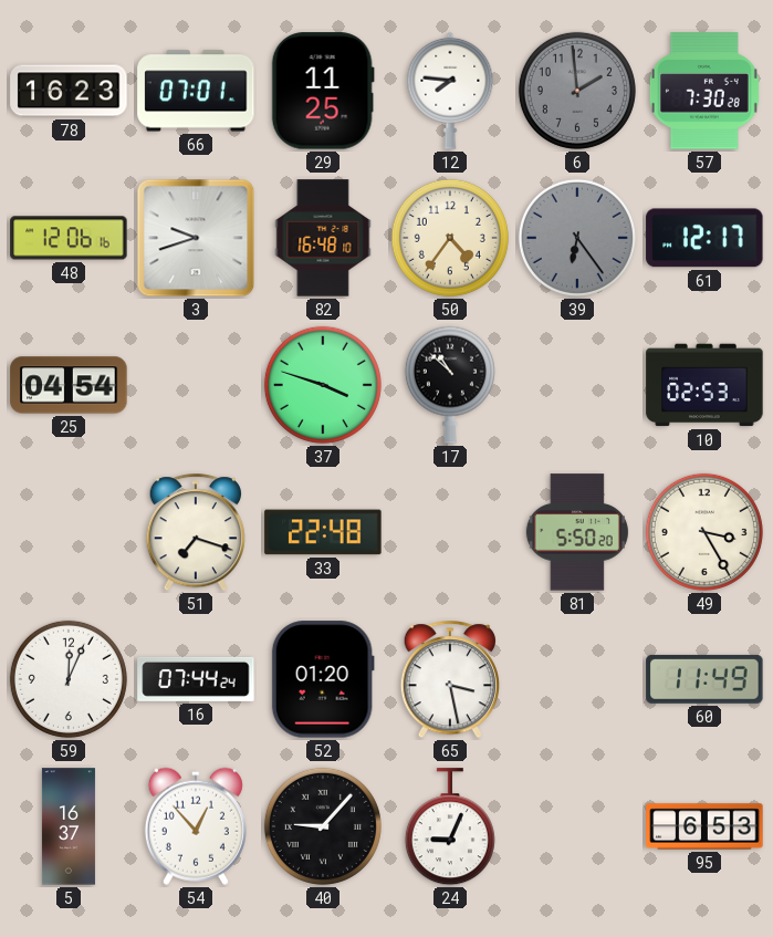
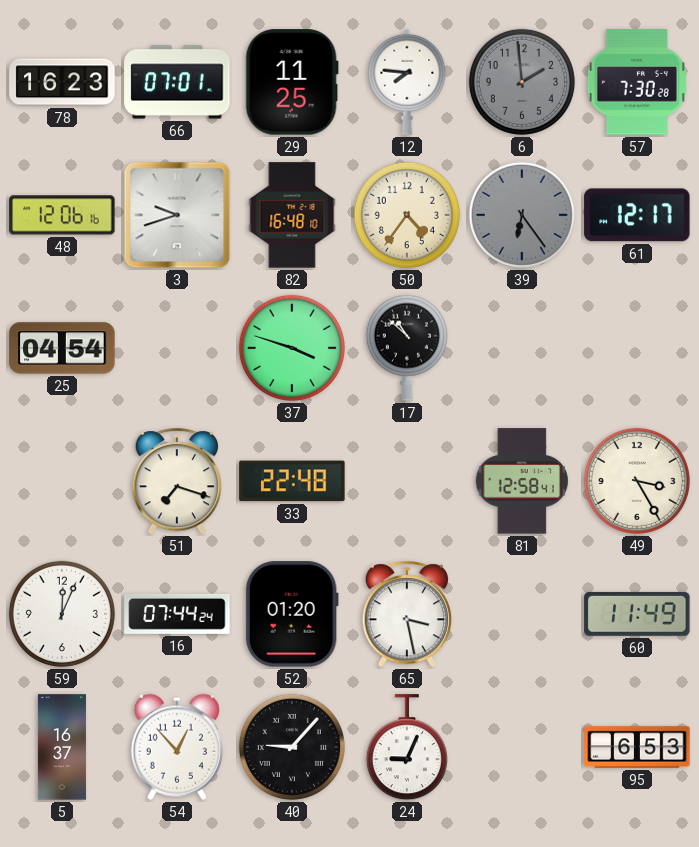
10: 02:53 -> none
81: 5:50 -> 12:58
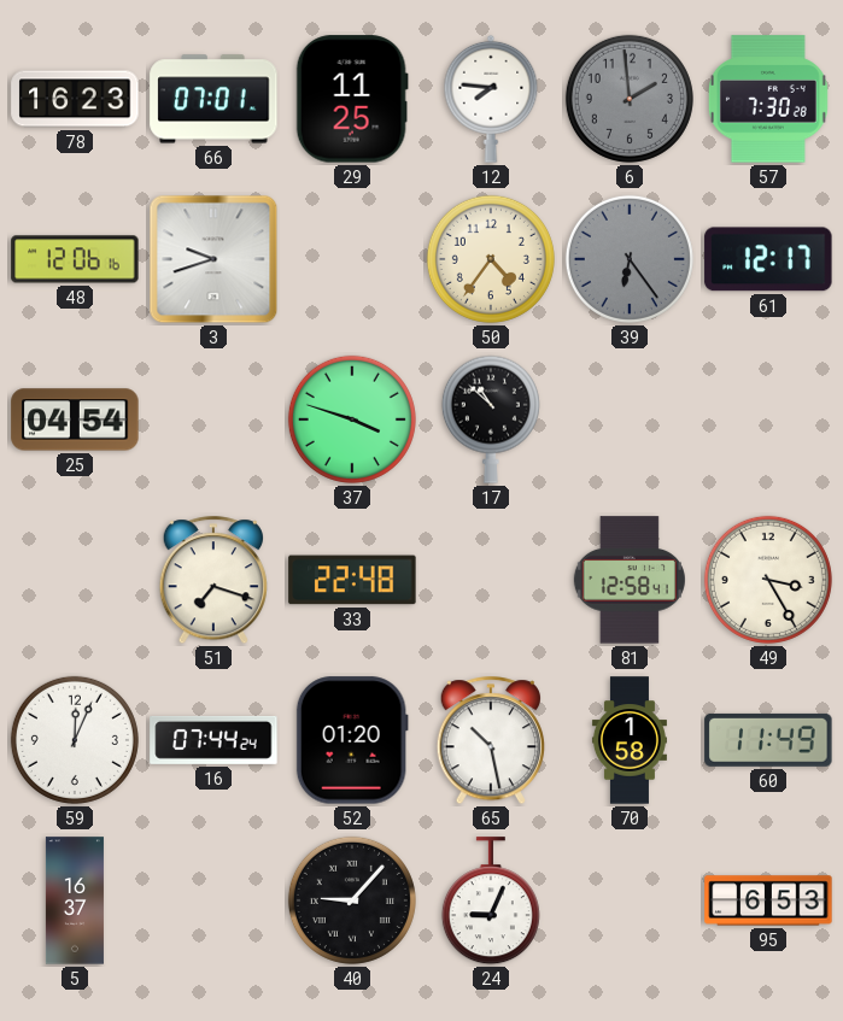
82: 16:48 -> none
65: 3:28 -> 10:28
70: none -> 1:58
54: 12:53 -> none
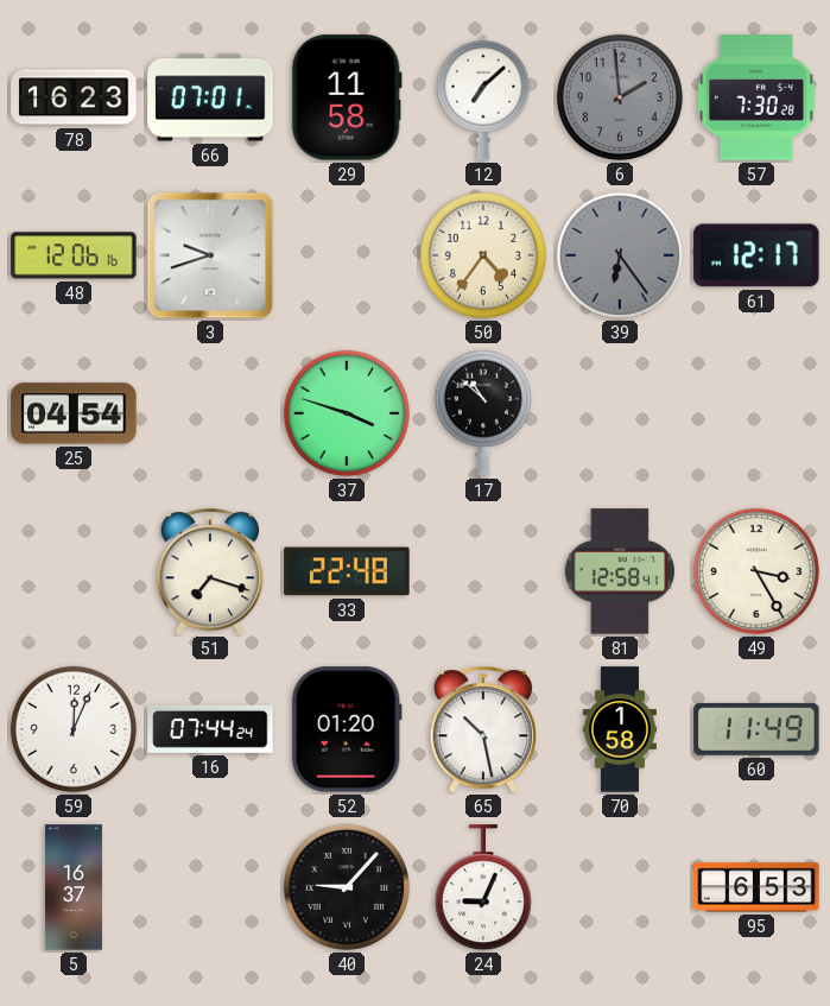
29: 11:25 -> 11:58
12: 7:46 -> 7:08
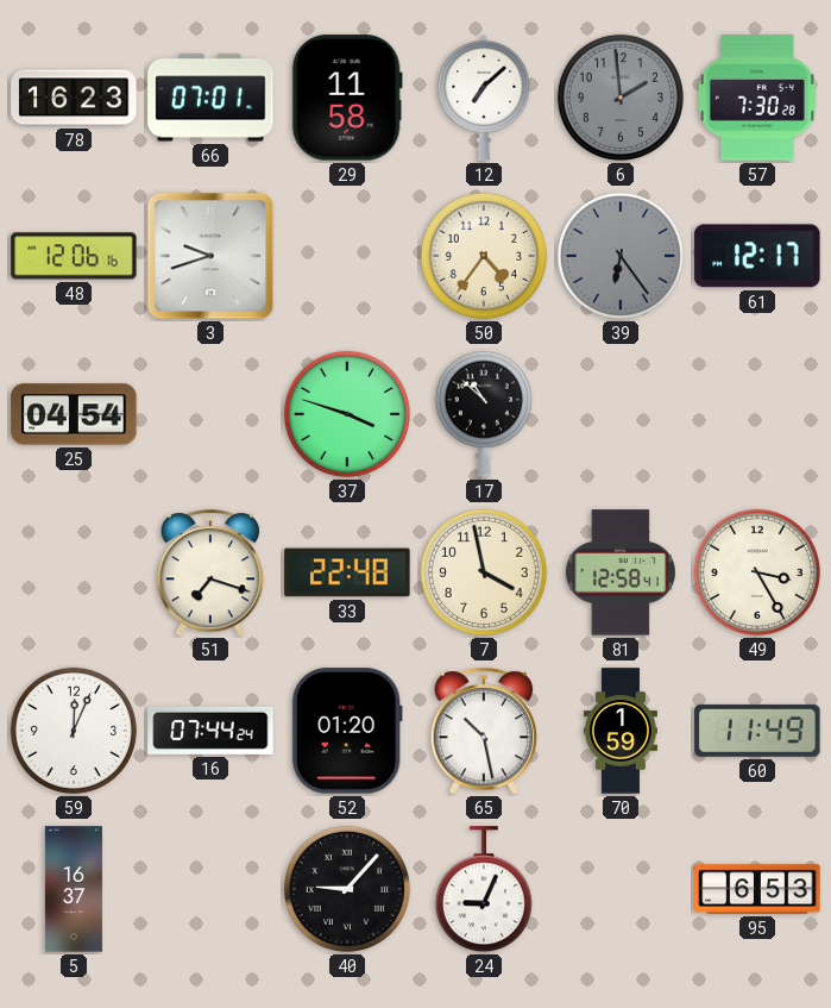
7: none -> 3:58
70: 1:58 -> 1:59
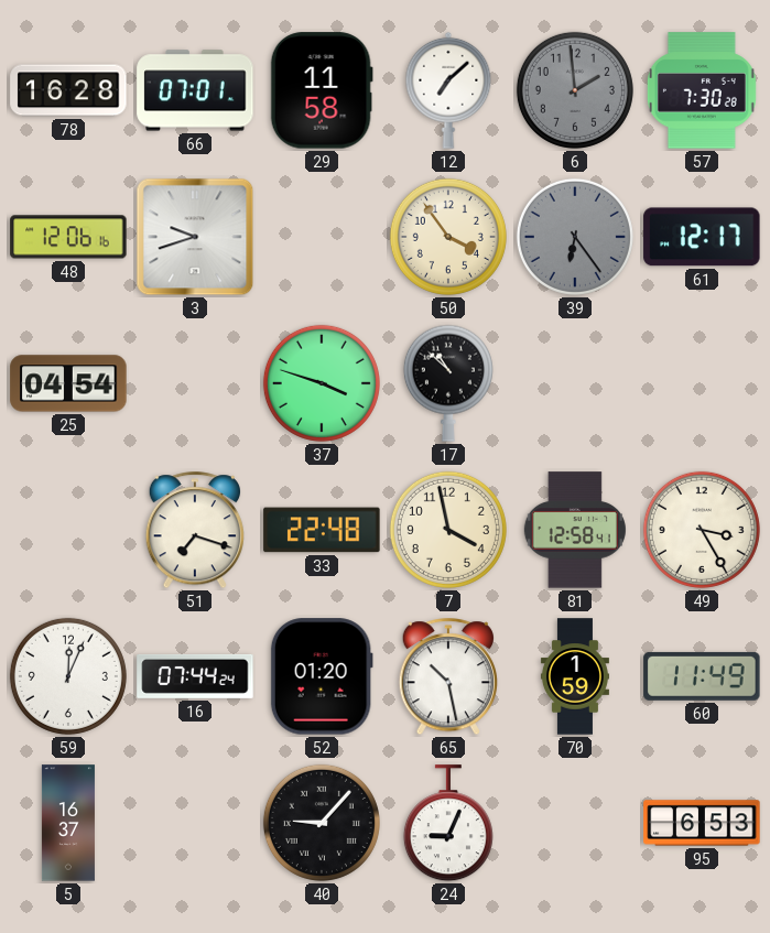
78: 16:23 -> 16:28
50: 4:36 -> 3:54
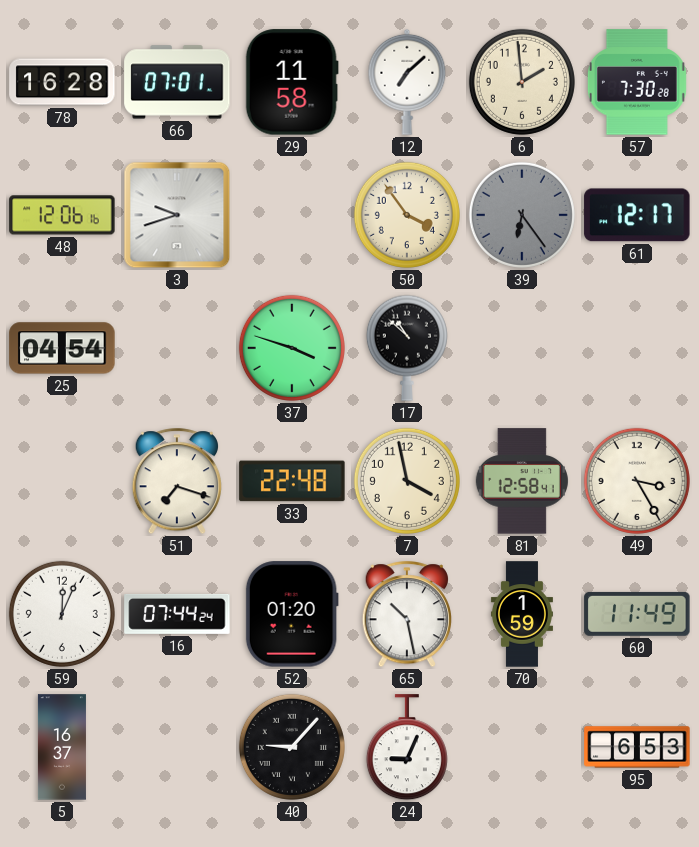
6 dial: grey -> cream
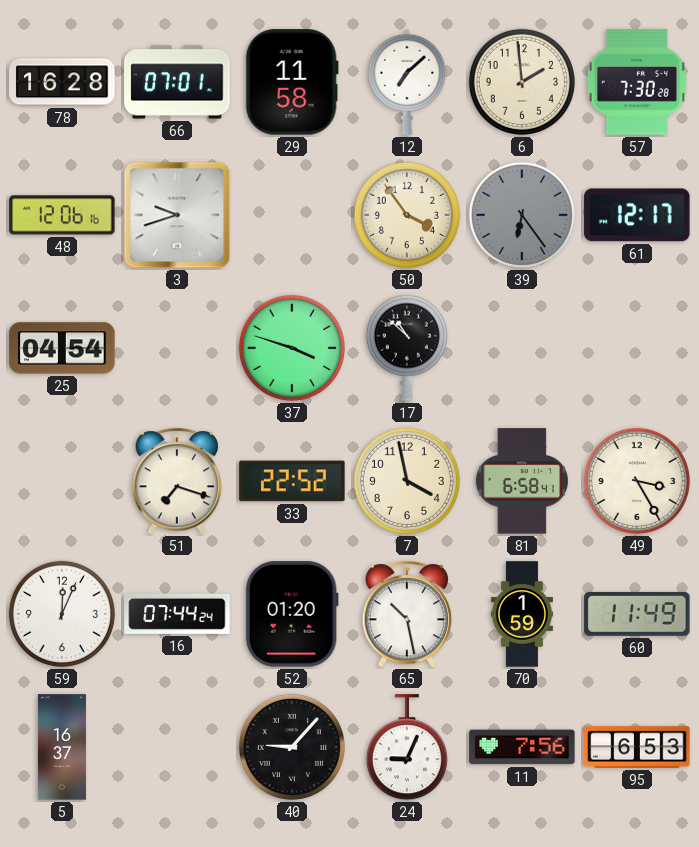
33: 22:48 -> 22:52
81: 12:58 -> 6:58
11: none -> 7:56
